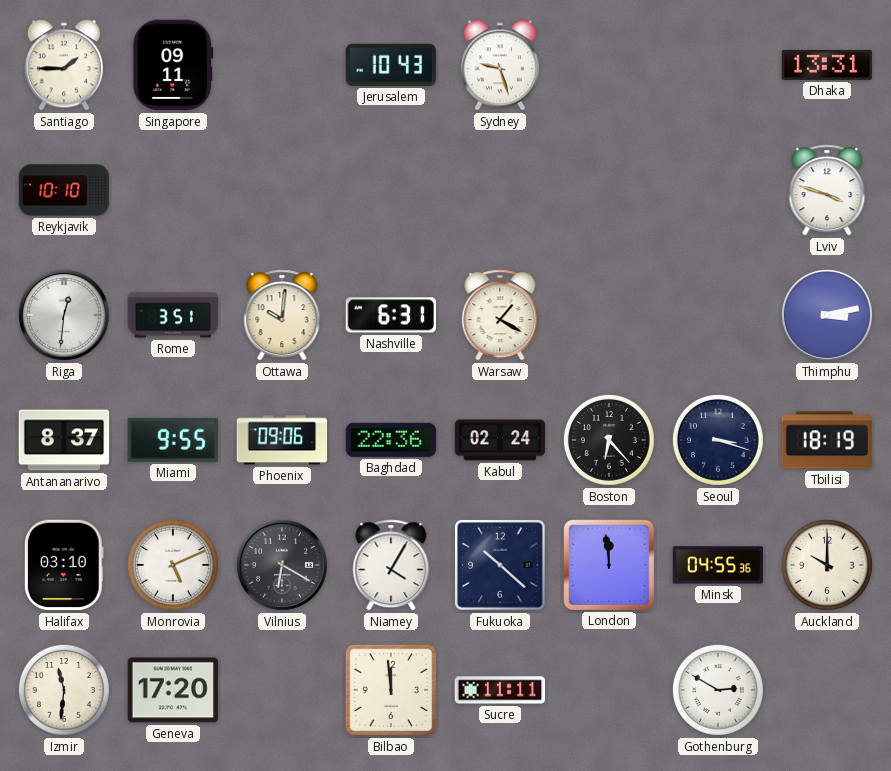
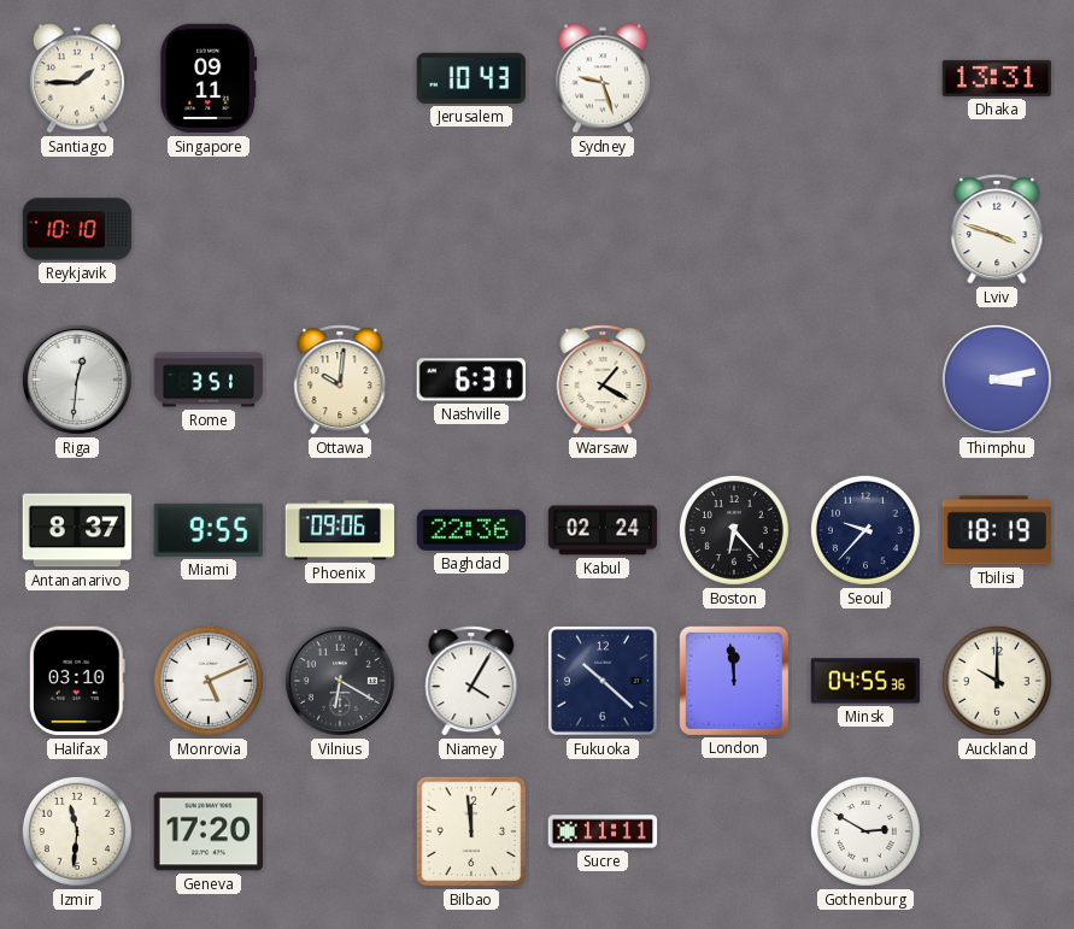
Seoul: 3:18 -> 9:37
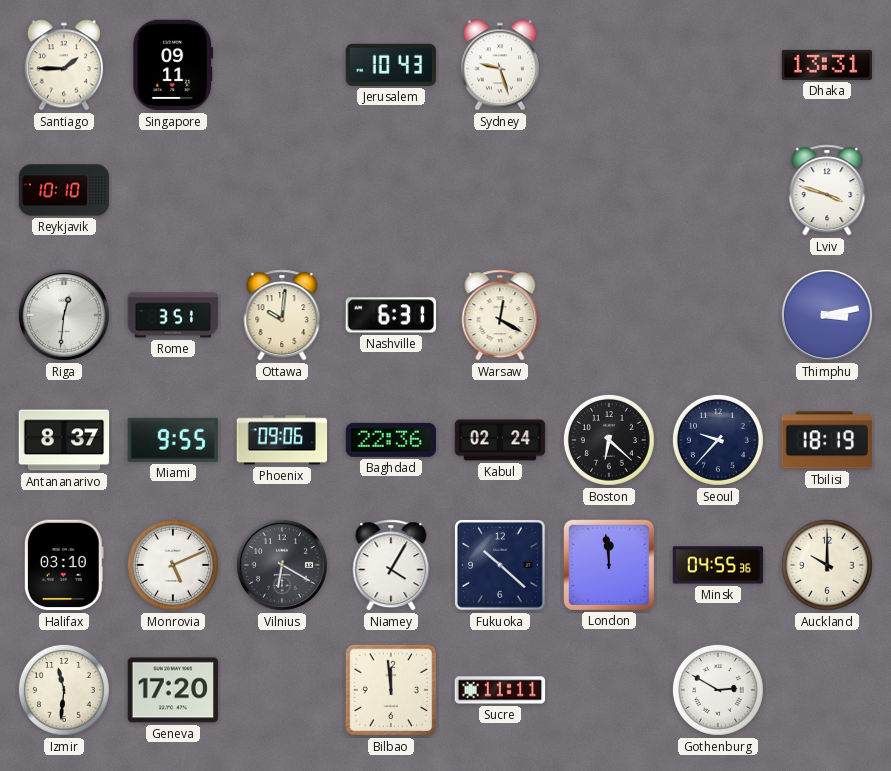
Warsaw: 1:20 -> 12:20
Boston: 6:23 -> 6:22
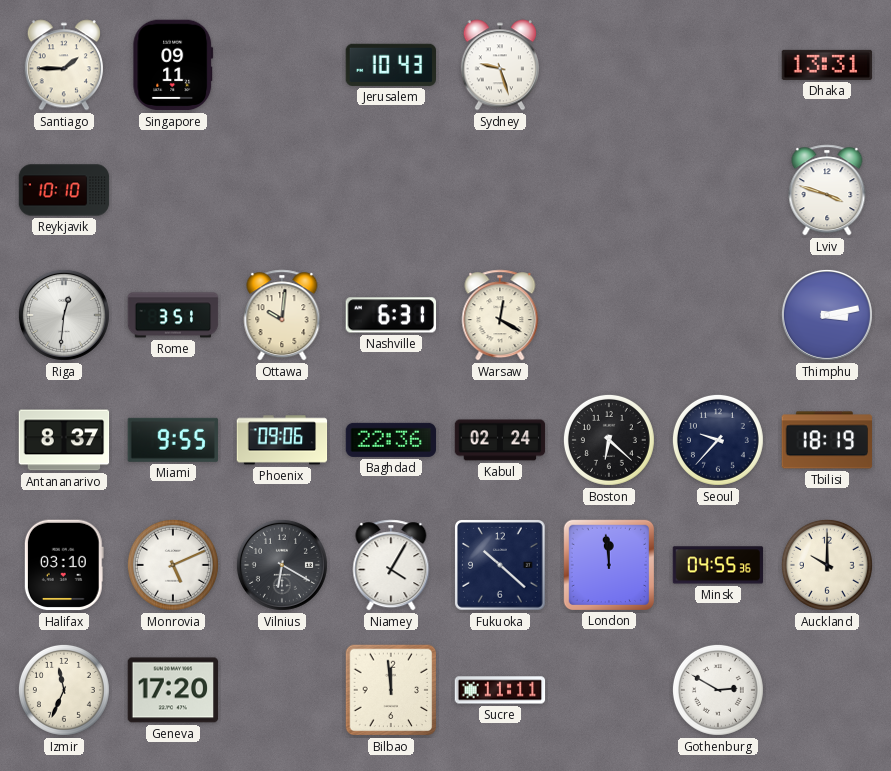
Izmir: 11:31 -> 11:34
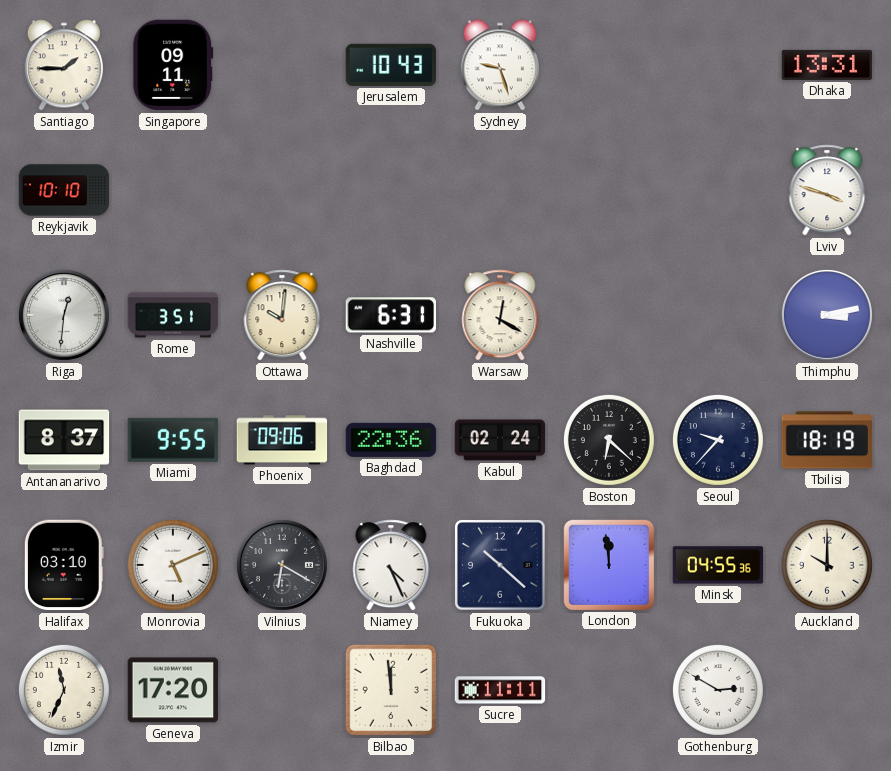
Niamey: 4:05 -> 4:26
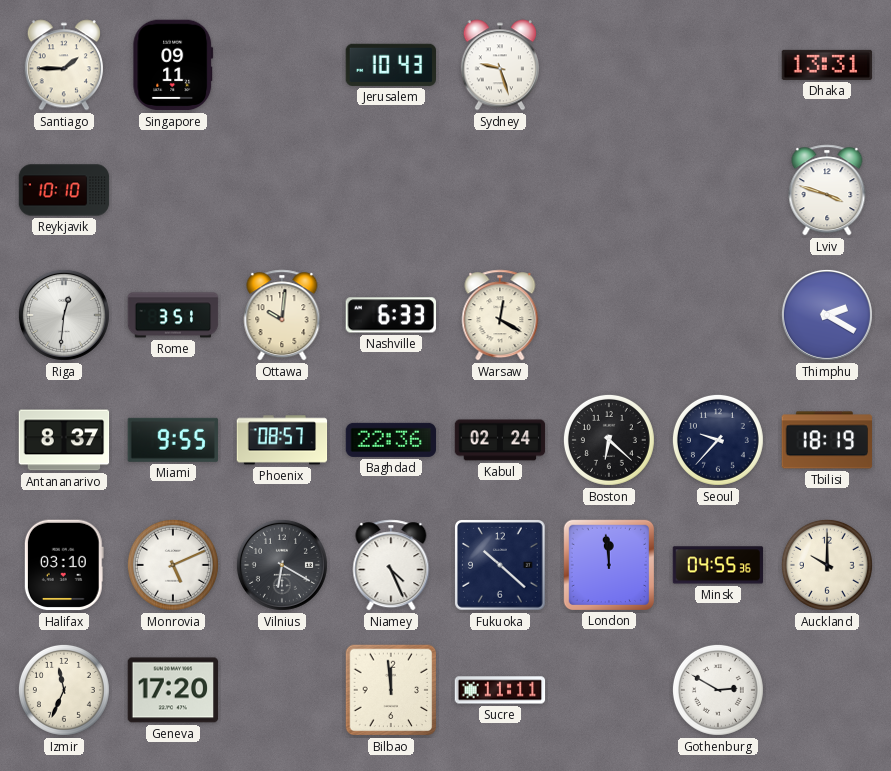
Nashville: 6:31 -> 6:33
Thimphu: 3:13 -> 2:20
Phoenix: 09:06 -> 08:57
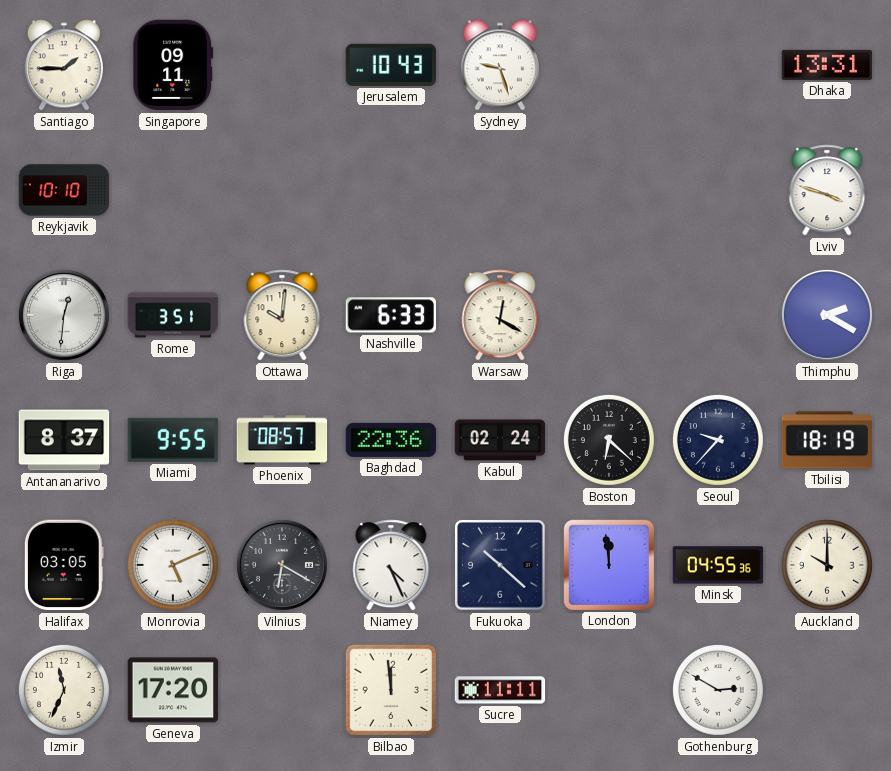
Halifax: 03:10 -> 03:05
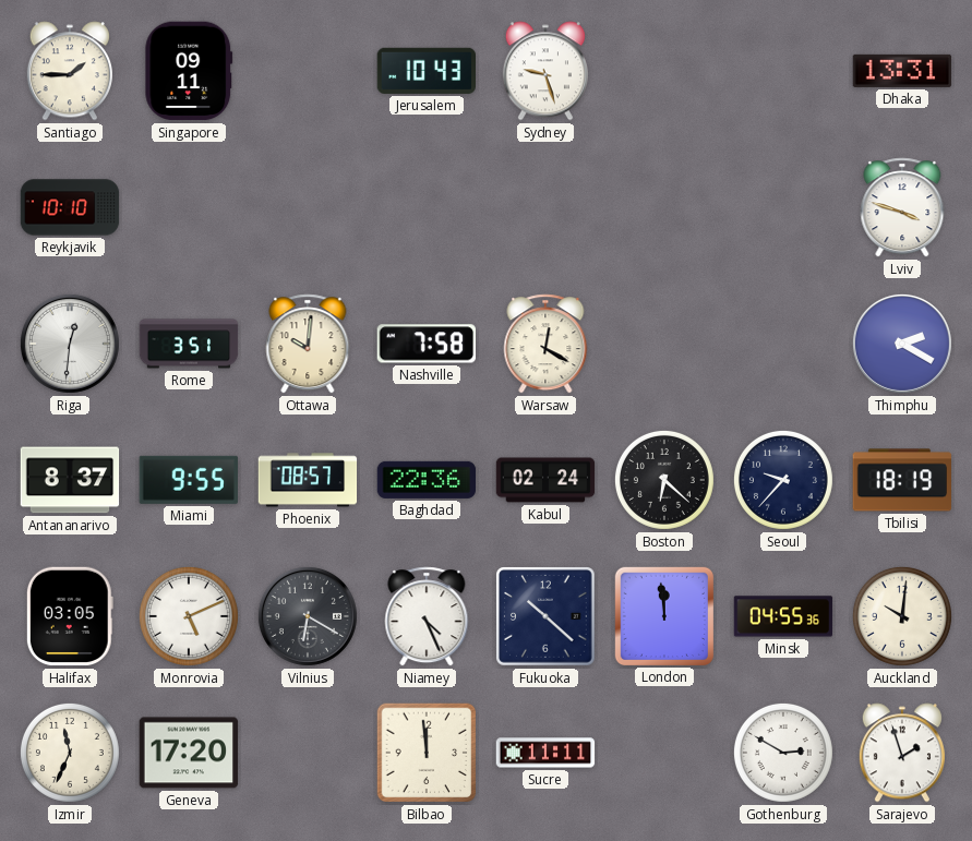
Nashville: 6:33 -> 7:58
Auckland: 10:00 -> 10:01
Sarajevo: none -> 1:57
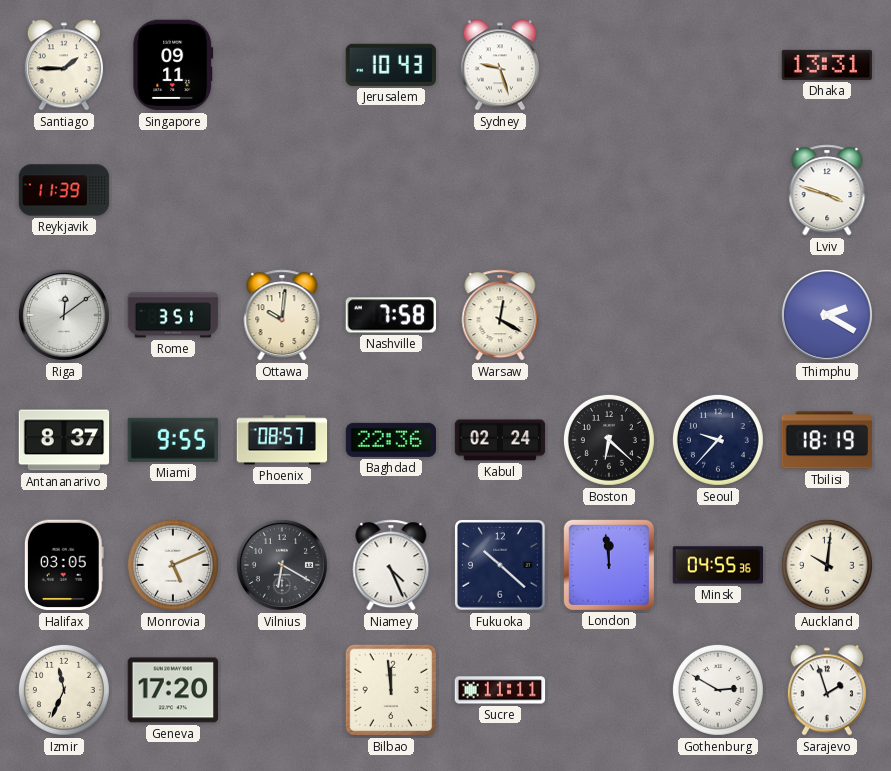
Reykjavik: 10:10 -> 11:39
Riga: 12:31 -> 12:09
